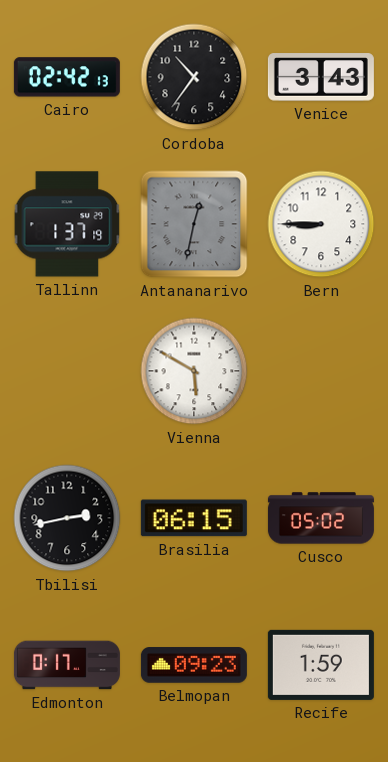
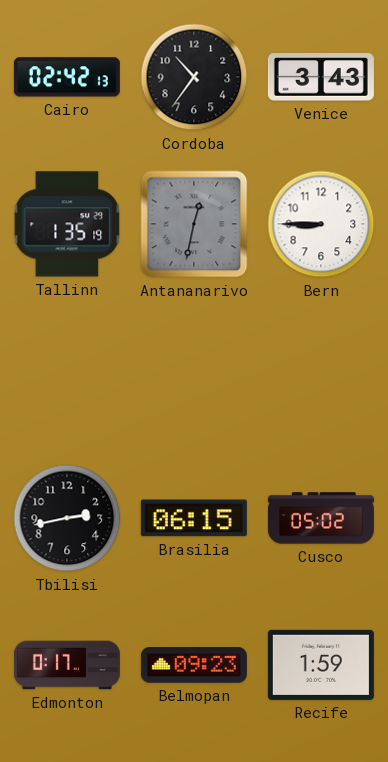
Tallinn: 1:37 -> 1:35
Vienna: 5:50 -> none
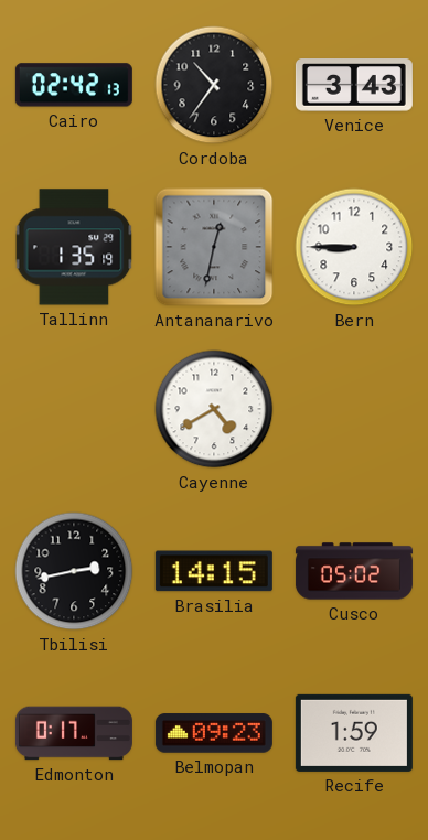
Cayenne: none -> 4:40
Brasilia: 06:15 -> 14:15
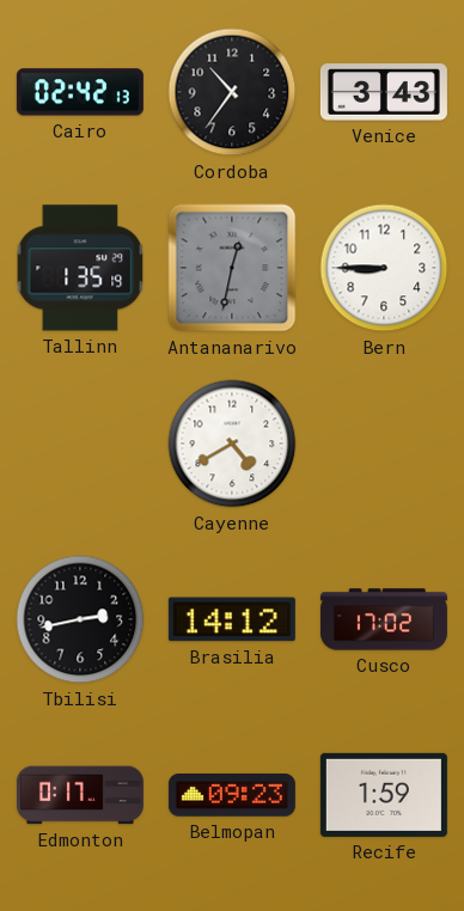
Brasilia: 14:15 -> 14:12
Cusco: 05:02 -> 17:02
